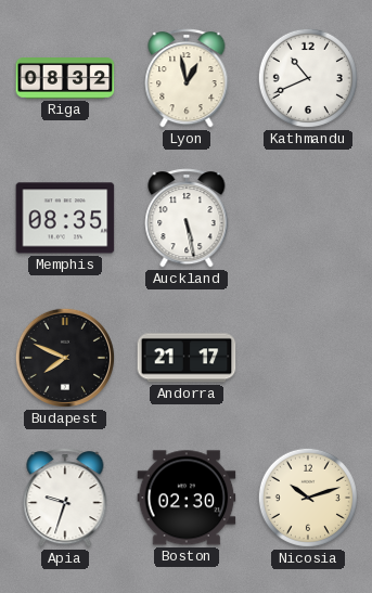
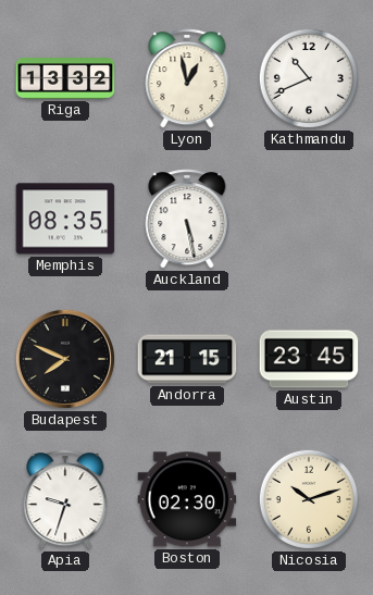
Riga: 08:32 -> 13:32
Andorra: 21:17 -> 21:15
Austin: none -> 23:45
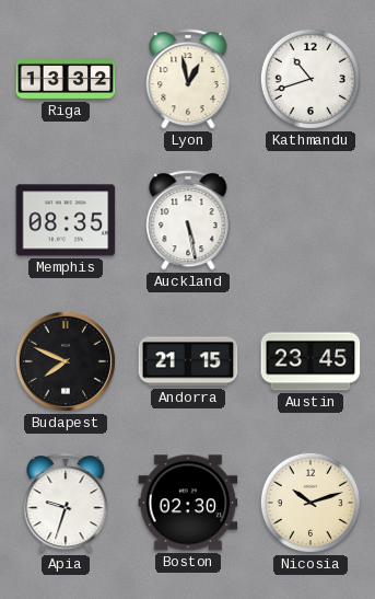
Kathmandu: 10:41 -> 10:42
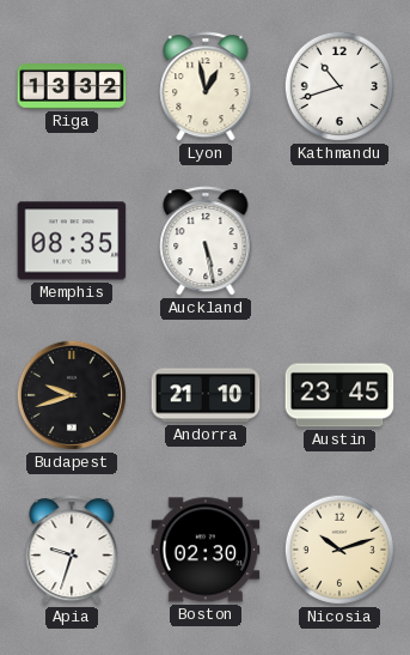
Budapest: 7:49 -> 9:42
Andorra: 21:15 -> 21:10
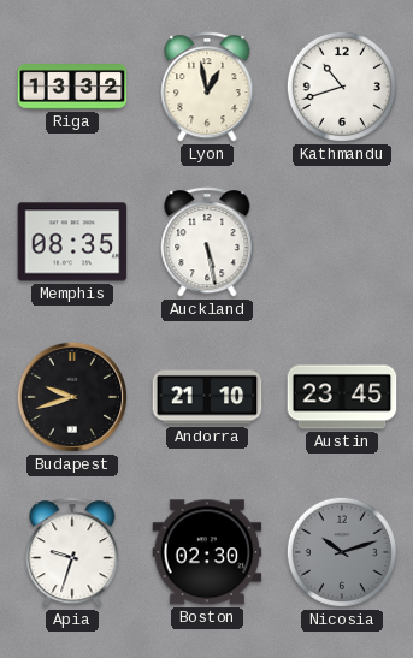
Nicosia dial: cream -> grey
